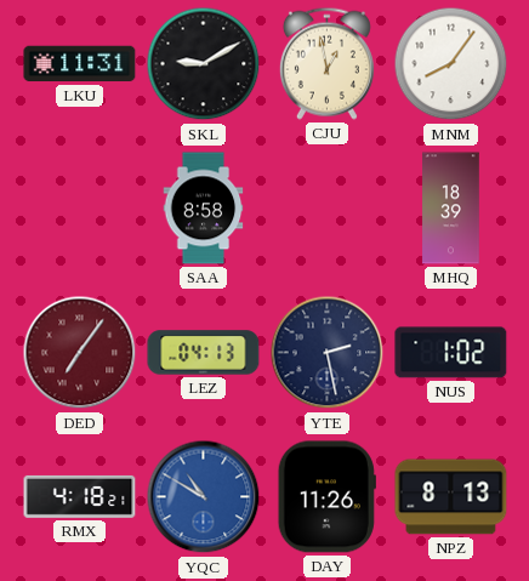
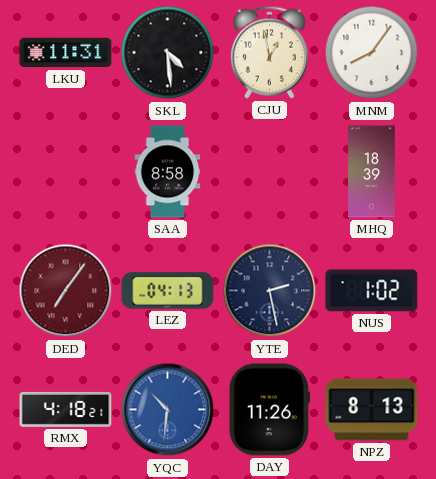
SKL: 9:10 -> 4:29
YQC: 10:50 -> 10:31
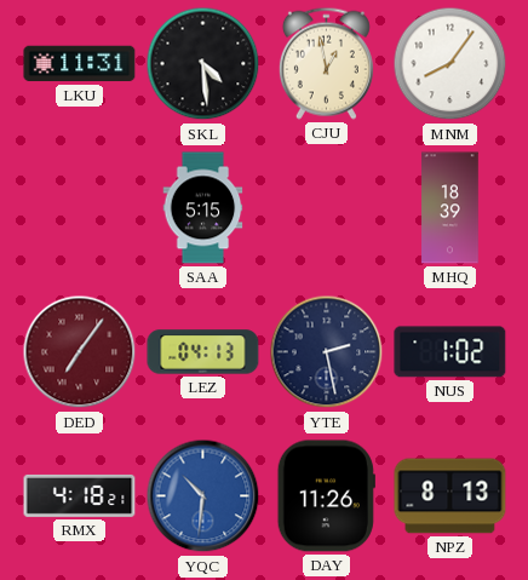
SAA: 8:58 -> 5:15
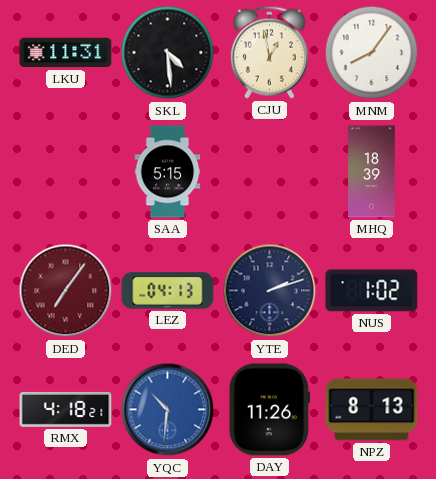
YTE: 2:28 -> 2:12
